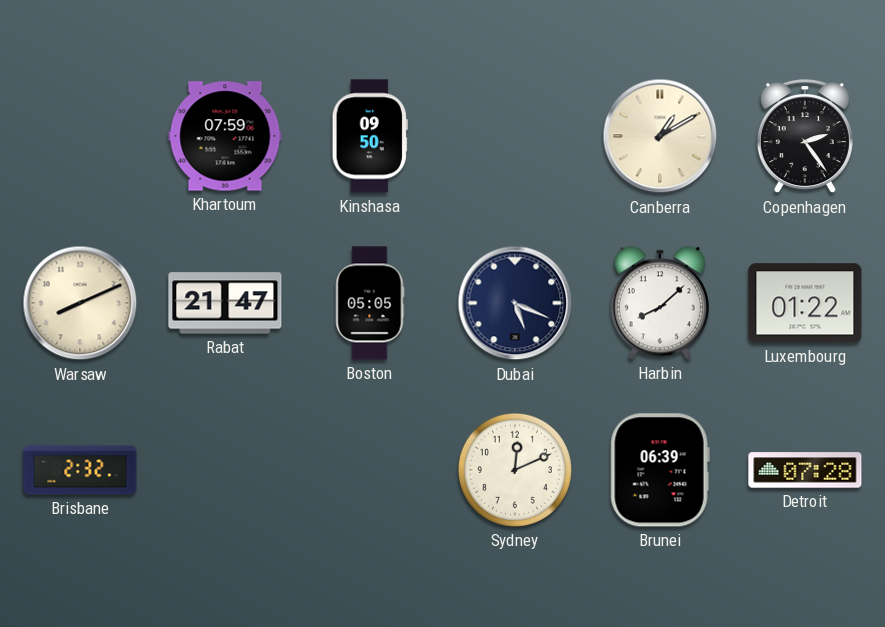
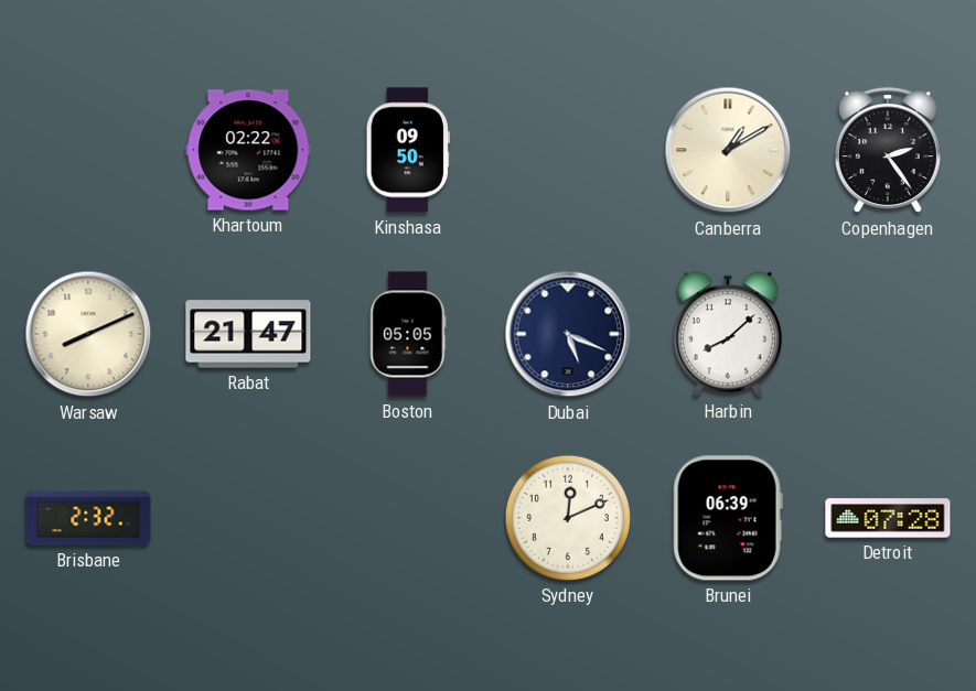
Khartoum: 07:59 -> 02:22
Luxembourg: 01:22 -> none
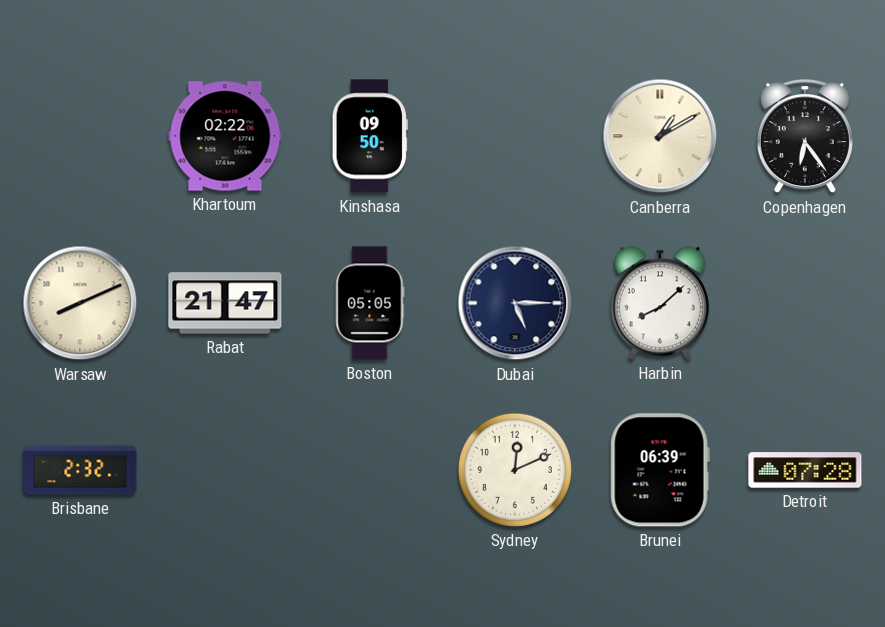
Copenhagen: 2:24 -> 6:24
Dubai: 5:19 -> 5:15
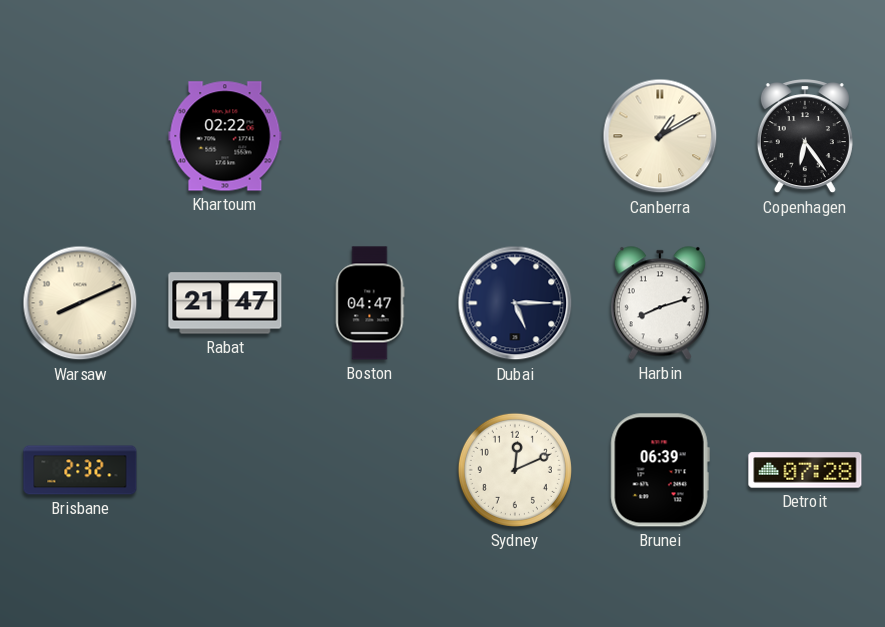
Kinshasa: 09:50 -> none
Boston: 05:05 -> 04:47
Harbin: 8:08 -> 8:12
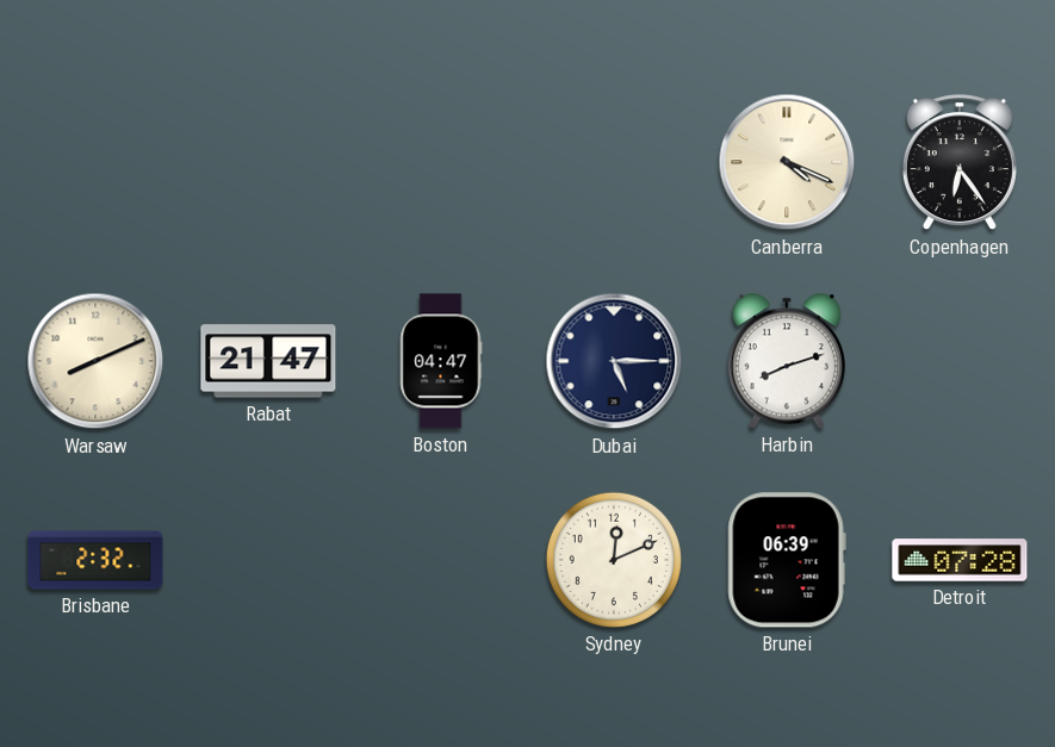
Khartoum: 02:22 -> none
Canberra: 1:10 -> 4:19
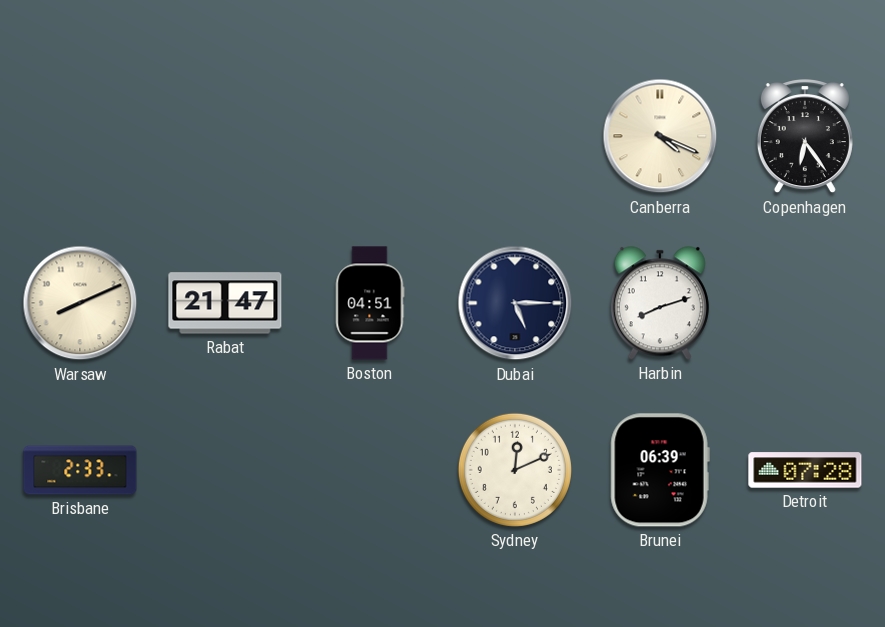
Boston: 04:47 -> 04:51
Brisbane: 2:32 -> 2:33
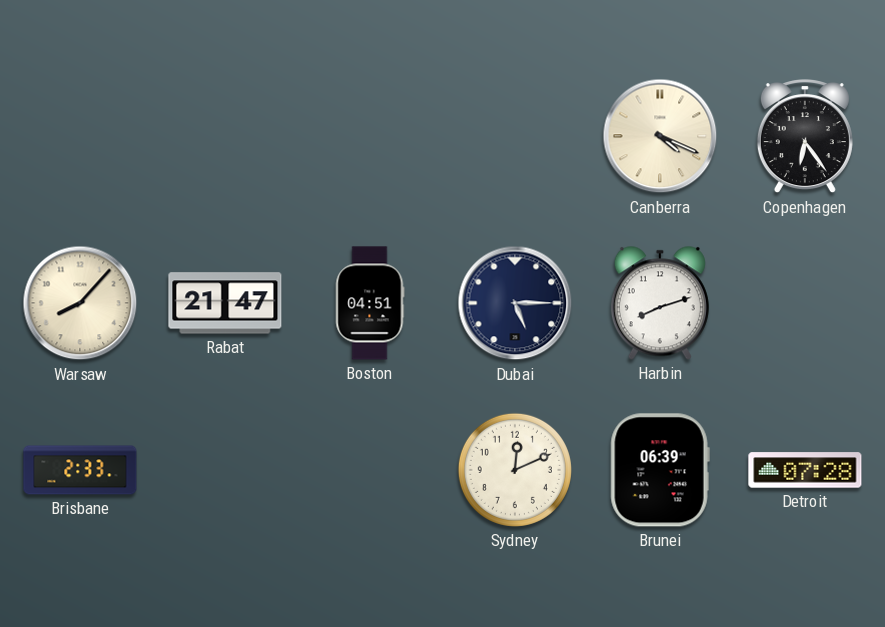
Warsaw: 8:11 -> 8:07
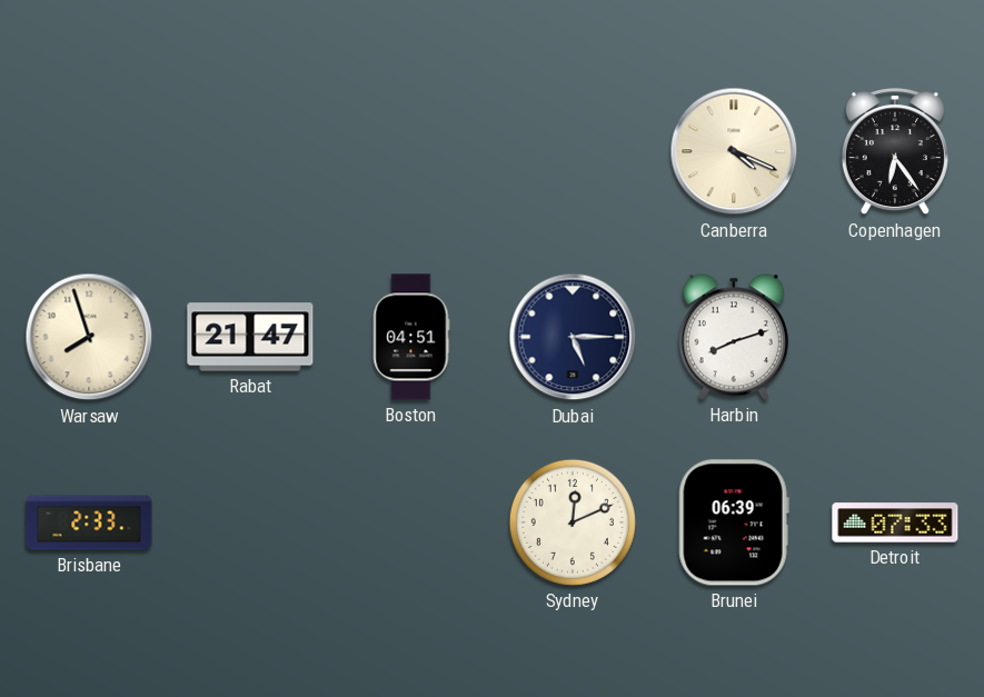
Warsaw: 8:07 -> 7:57
Detroit: 07:28 -> 07:33
